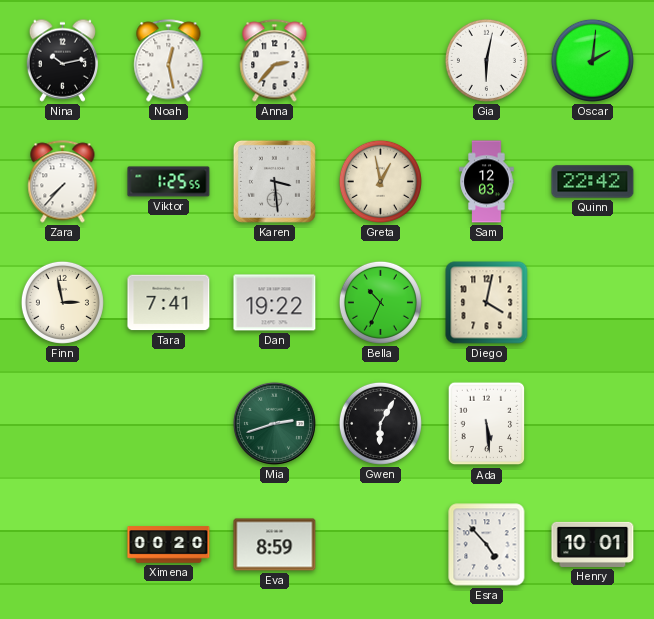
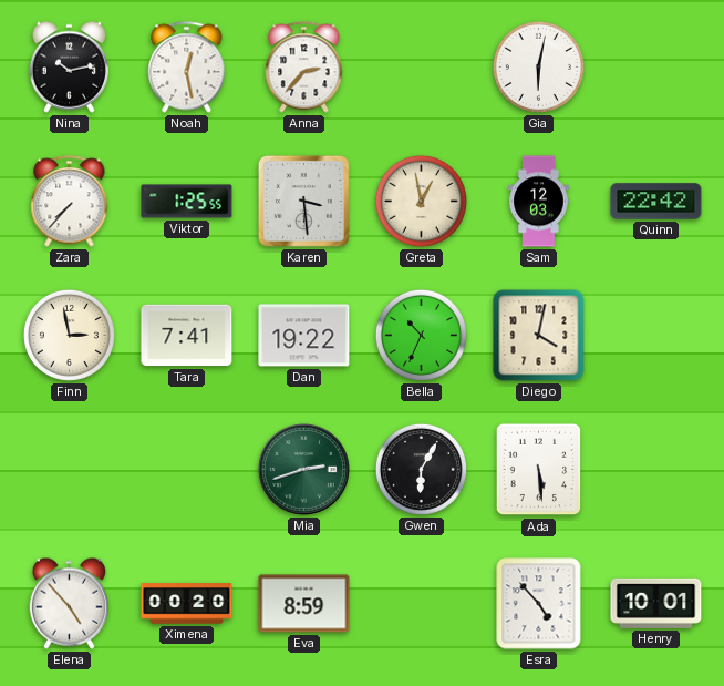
Oscar: 2:01 -> none
Elena: none -> 4:53
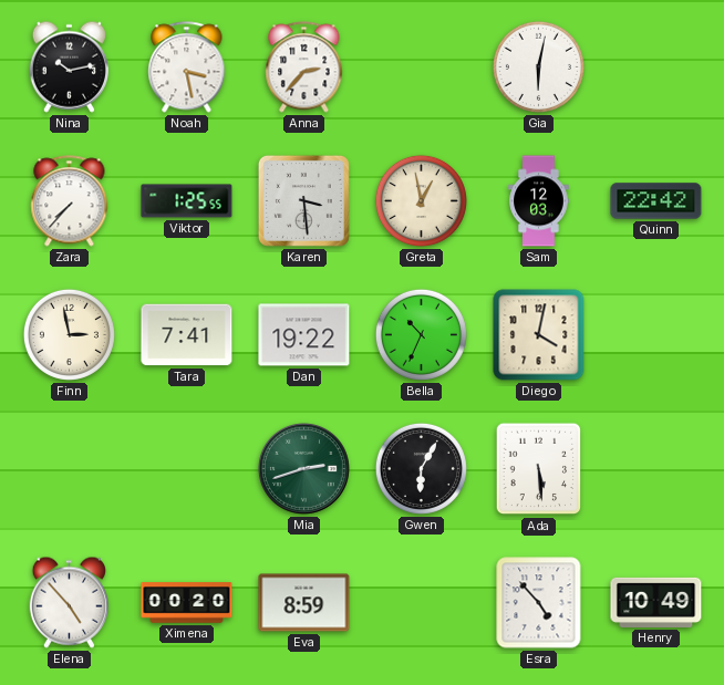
Noah: 12:28 -> 3:28
Henry: 10:01 -> 10:49
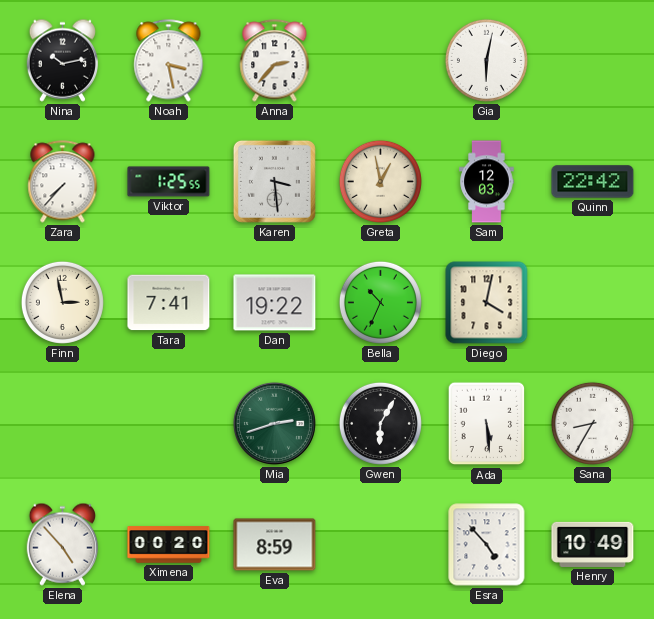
Sana: none -> 8:35
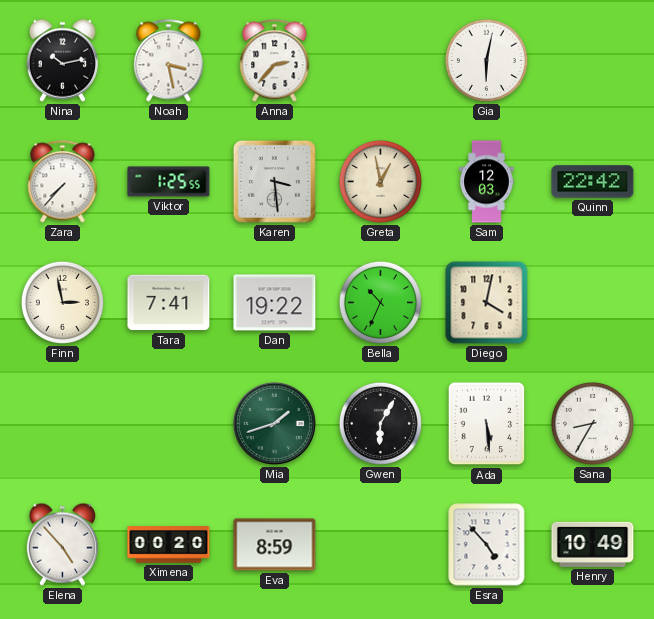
Mia: 2:42 -> 1:42
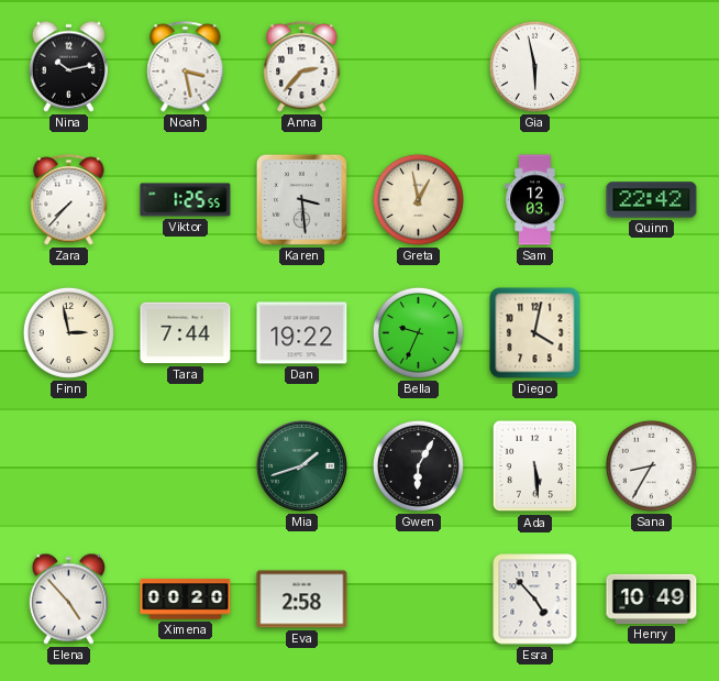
Gia: 6:02 -> 5:58
Tara: 7:41 -> 7:44
Bella: 10:34 -> 9:34
Eva: 8:59 -> 2:58
